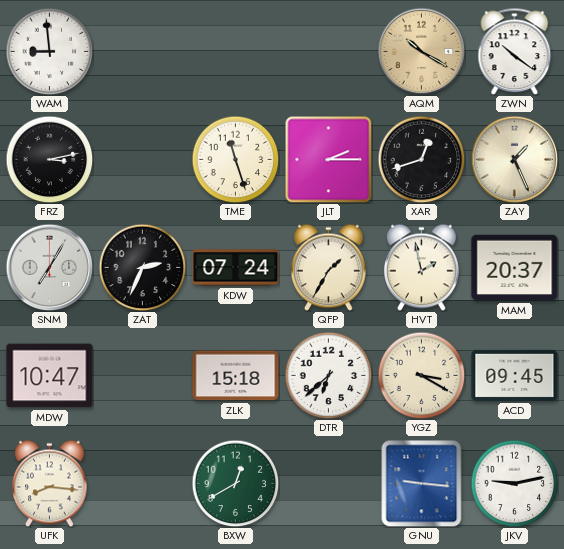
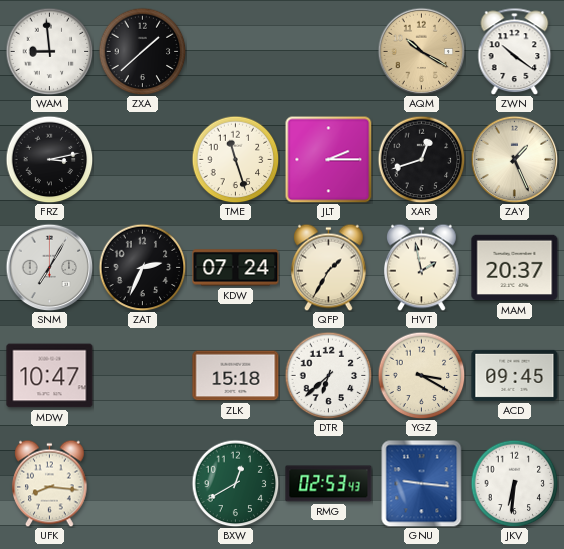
ZXA: none -> 1:38
RMG: none -> 02:53
JKV: 9:13 -> 6:31
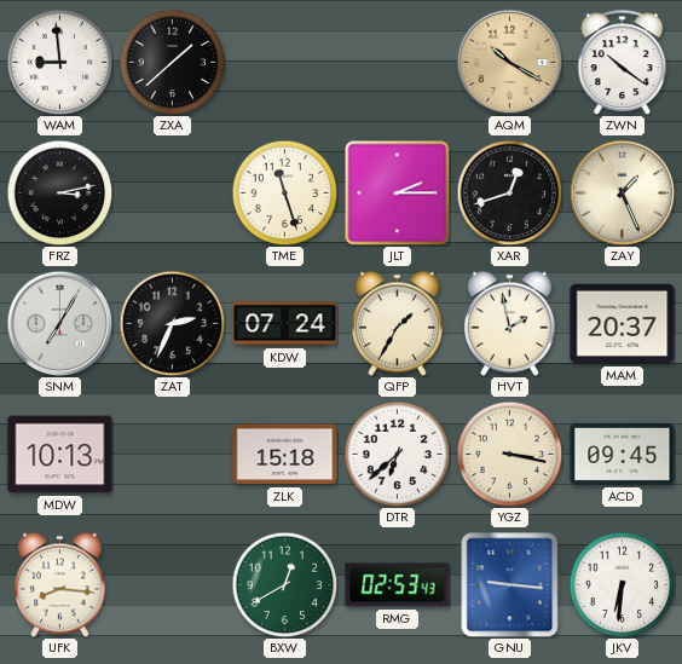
MDW: 10:47 -> 10:13
YGZ: 3:20 -> 3:17
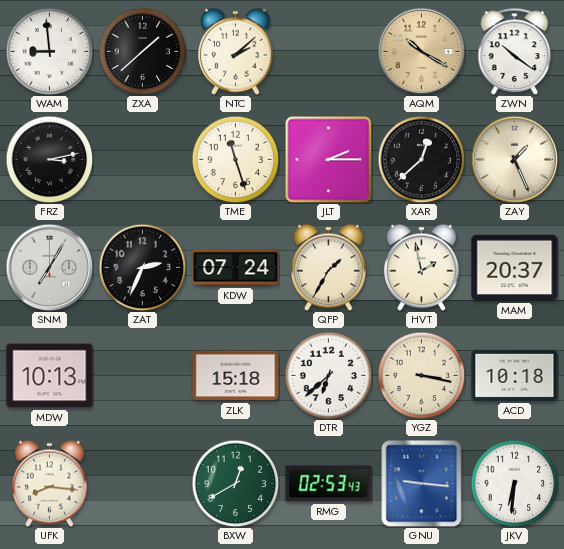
NTC: none -> 2:08
XAR: 12:42 -> 12:38
ACD: 09:45 -> 10:18
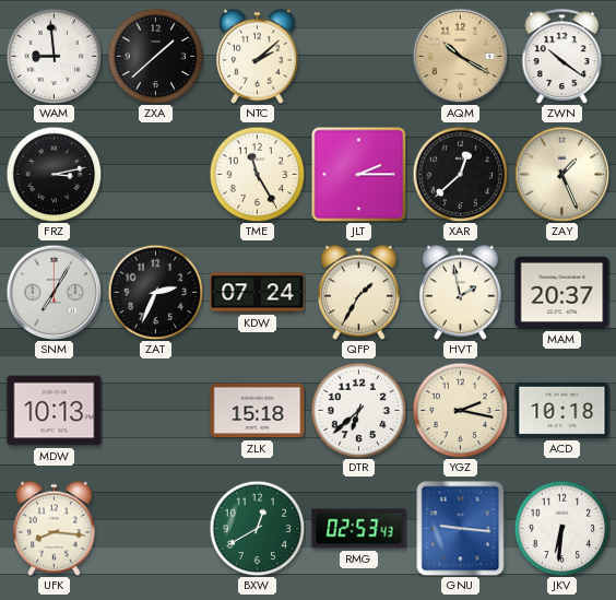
TME: 11:27 -> 11:25
YGZ: 3:17 -> 2:17
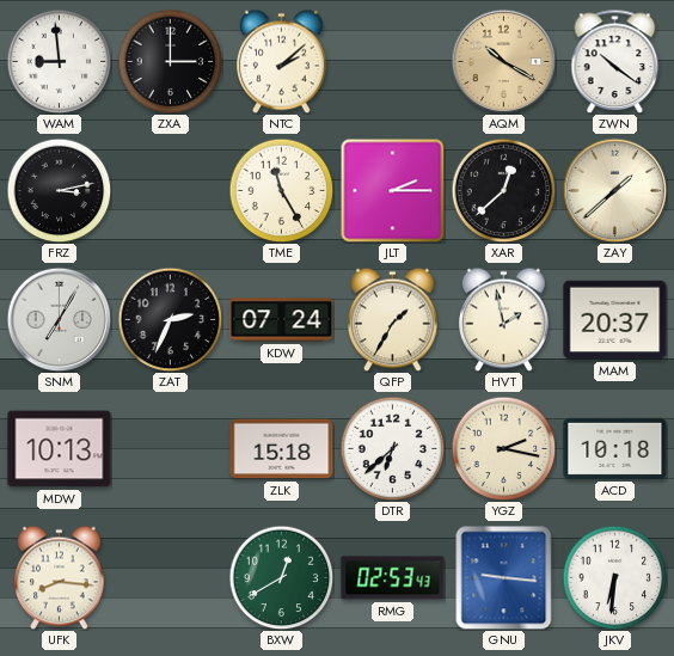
ZXA: 1:38 -> 3:00
ZAY: 1:26 -> 1:38
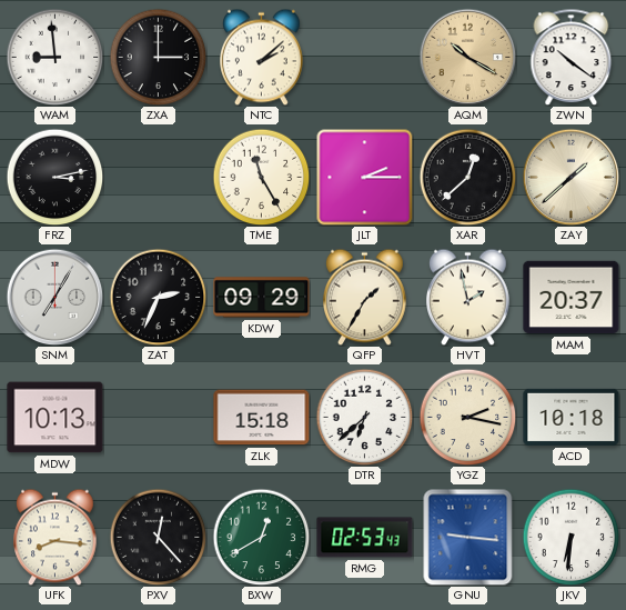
KDW: 07:24 -> 09:29
PXV: none -> 12:23
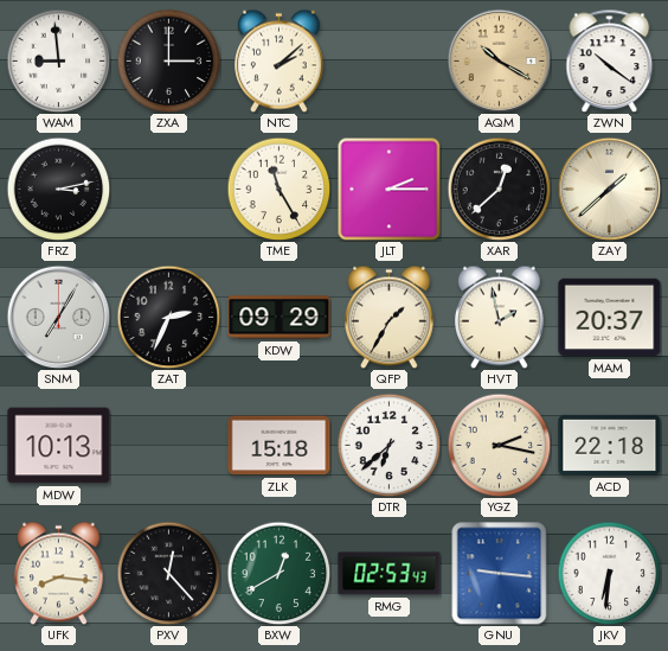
ACD: 10:18 -> 22:18
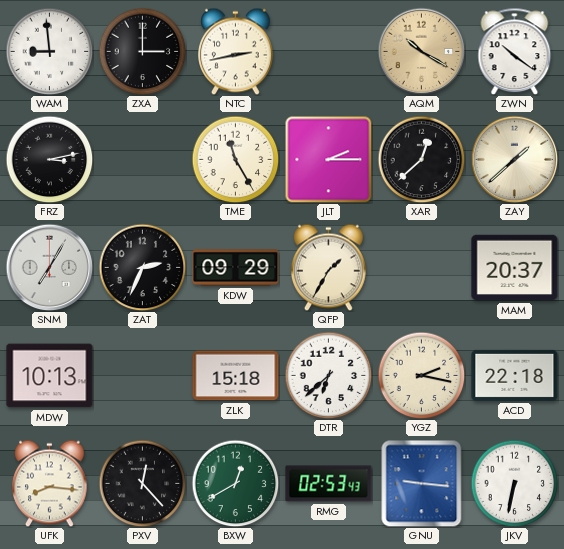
NTC: 2:08 -> 2:43
HVT: 1:58 -> none
JKV: 6:31 -> 6:32
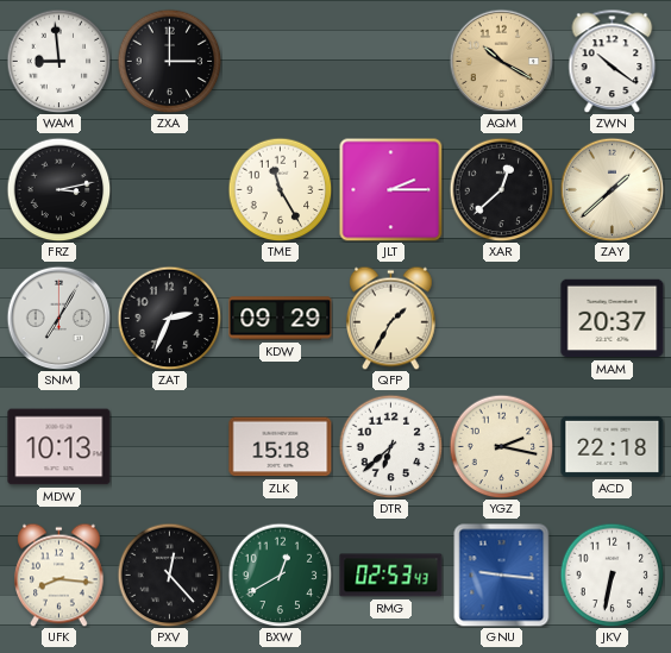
NTC: 2:43 -> none
